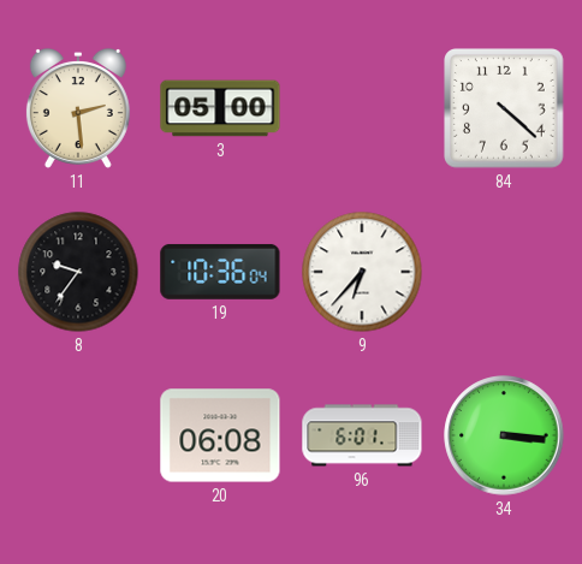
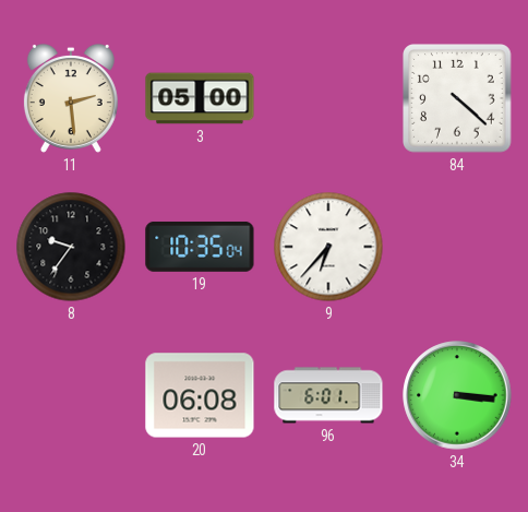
19: 10:36 -> 10:35
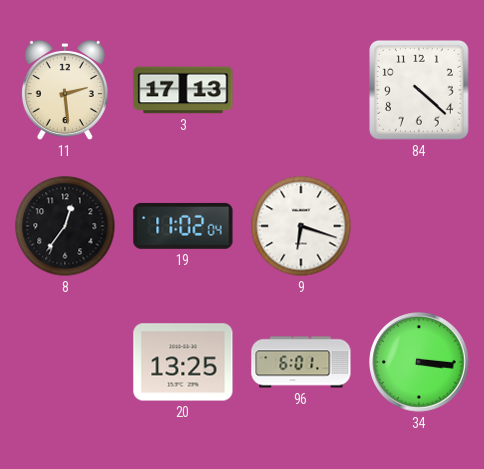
3: 05:00 -> 17:13
8: 9:36 -> 12:36
19: 10:35 -> 11:02
9: 6:37 -> 6:18
20: 06:08 -> 13:25
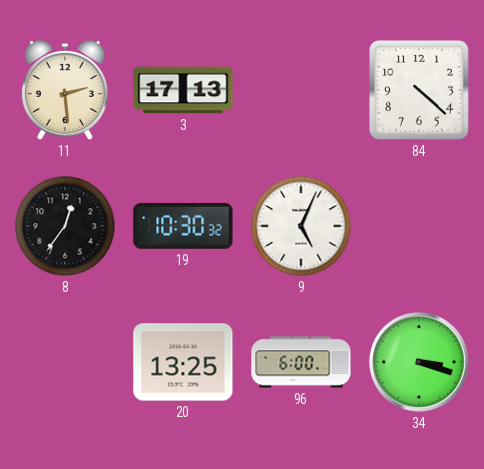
19: 11:02 -> 10:30
9: 6:18 -> 5:04
96: 6:01 -> 6:00
34: 3:16 -> 3:18
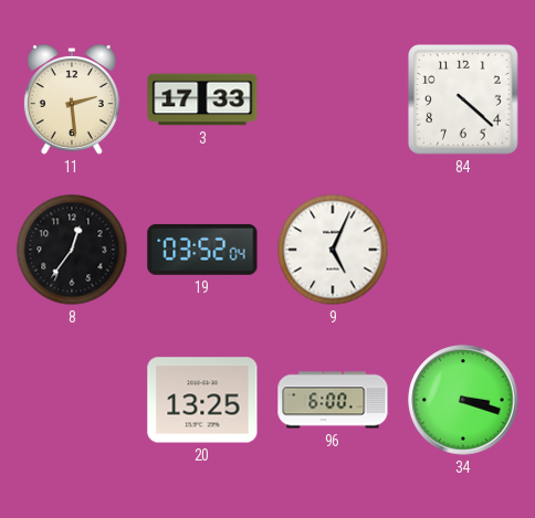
3: 17:13 -> 17:33
19: 10:30 -> 03:52
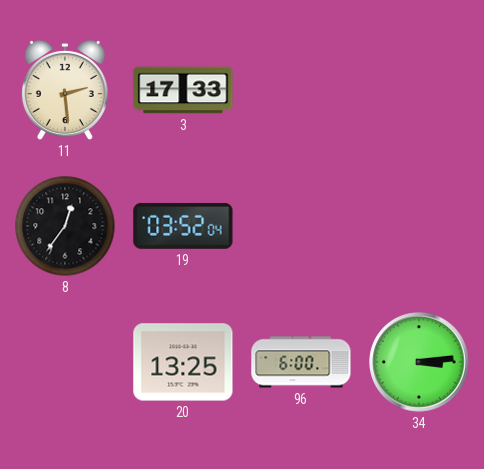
84: 4:22 -> none
9: 5:04 -> none
34: 3:18 -> 3:14
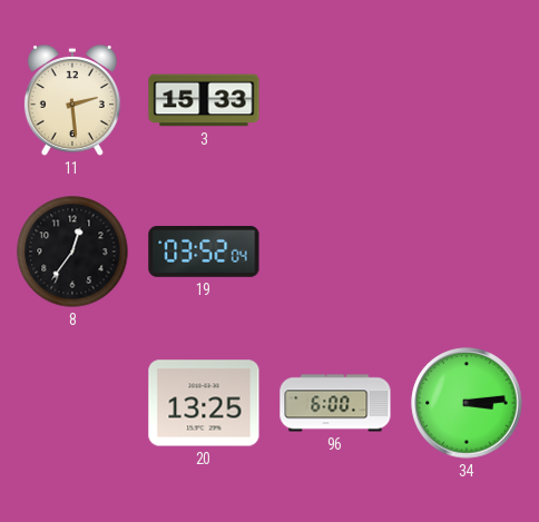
3: 17:33 -> 15:33
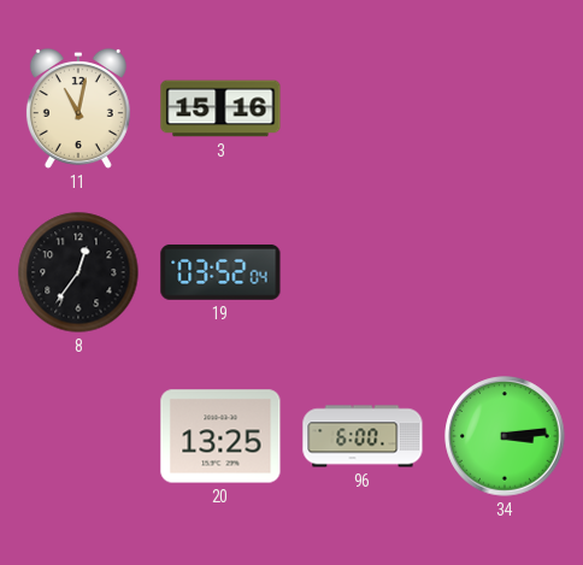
11: 2:29 -> 11:02
3: 15:33 -> 15:16
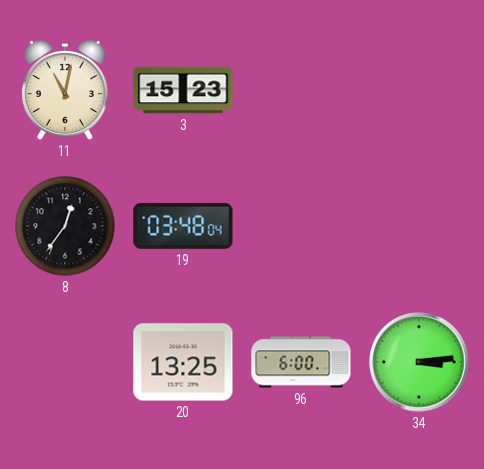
3: 15:16 -> 15:23
19: 03:52 -> 03:48
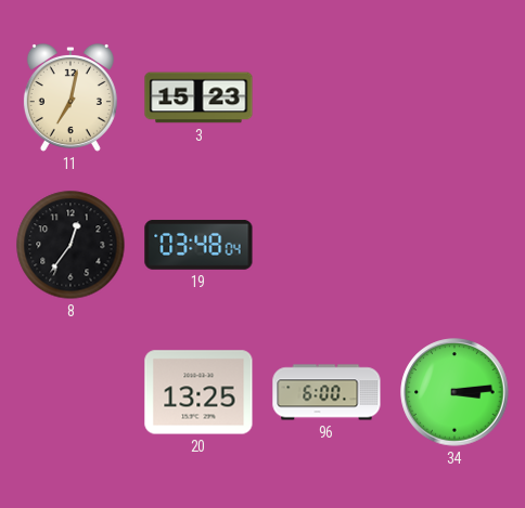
11: 11:02 -> 7:02
